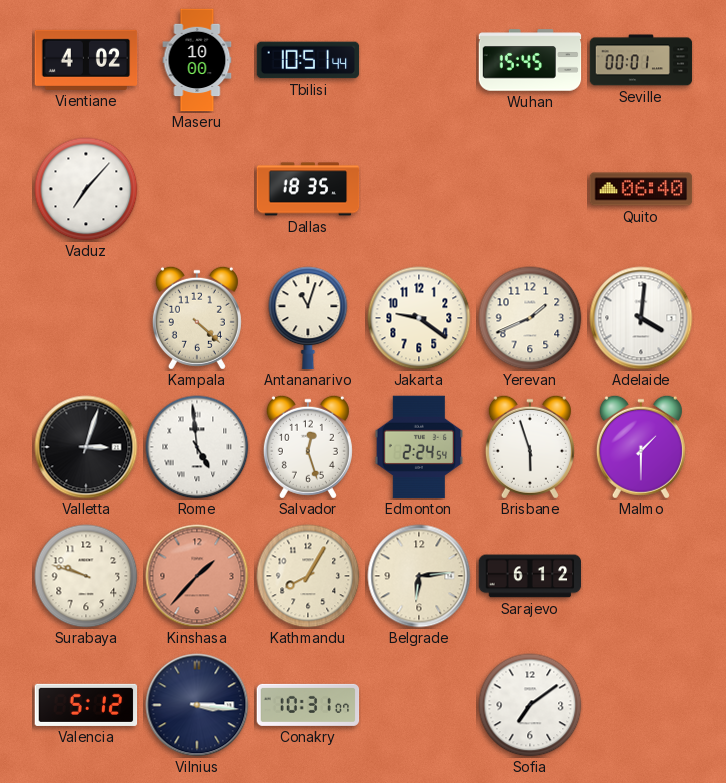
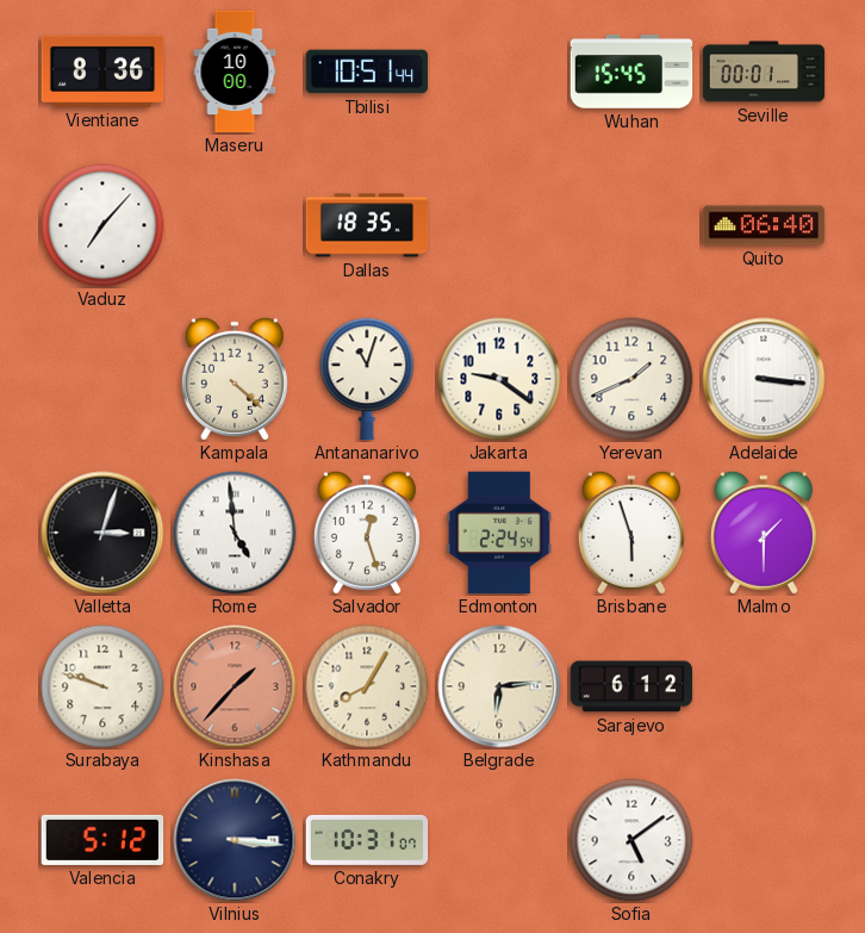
Vientiane: 4:02 -> 8:36
Adelaide: 4:01 -> 3:16
Sofia: 7:09 -> 5:09
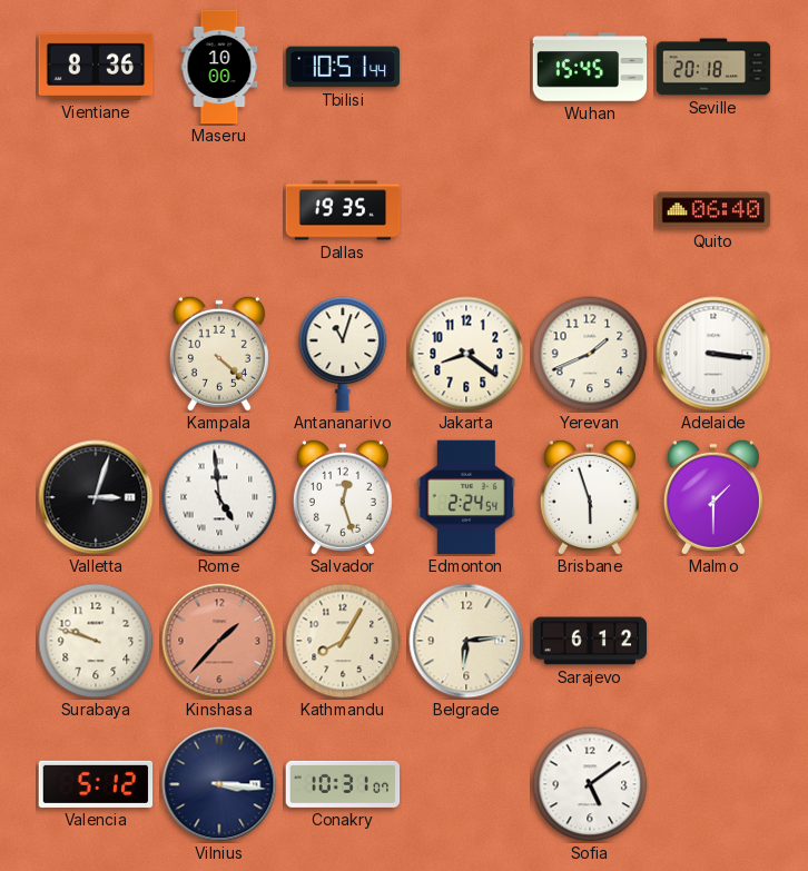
Seville: 00:01 -> 20:18
Vaduz: 7:07 -> none
Dallas: 18:35 -> 19:35
Jakarta: 9:21 -> 8:21
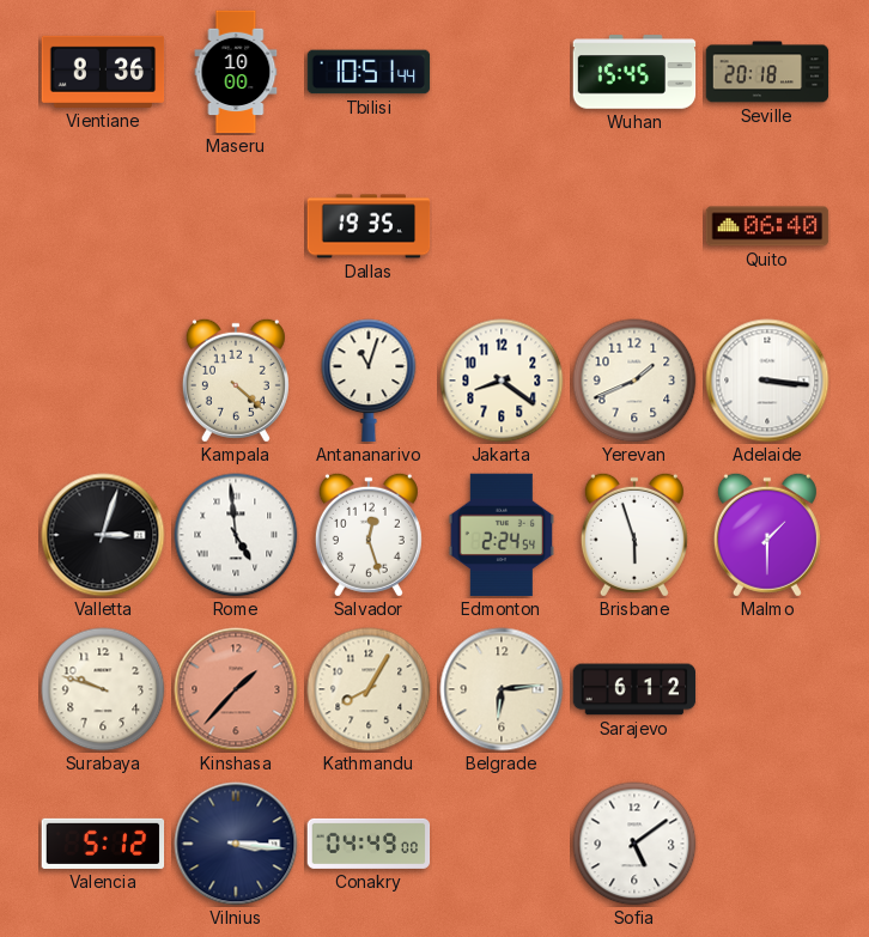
Conakry: 10:31 -> 04:49
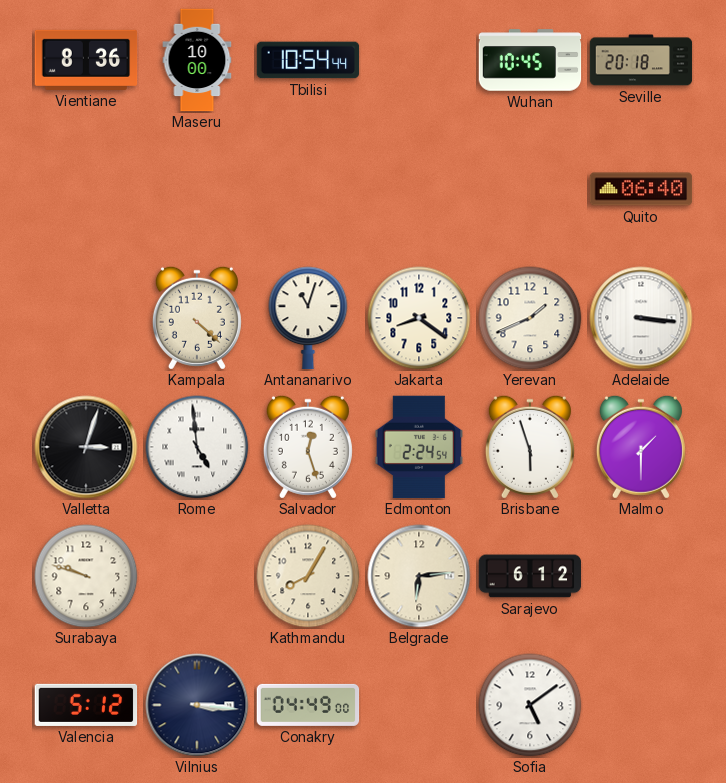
Tbilisi: 10:51 -> 10:54
Wuhan: 15:45 -> 10:45
Dallas: 19:35 -> none
Kinshasa: 1:37 -> none
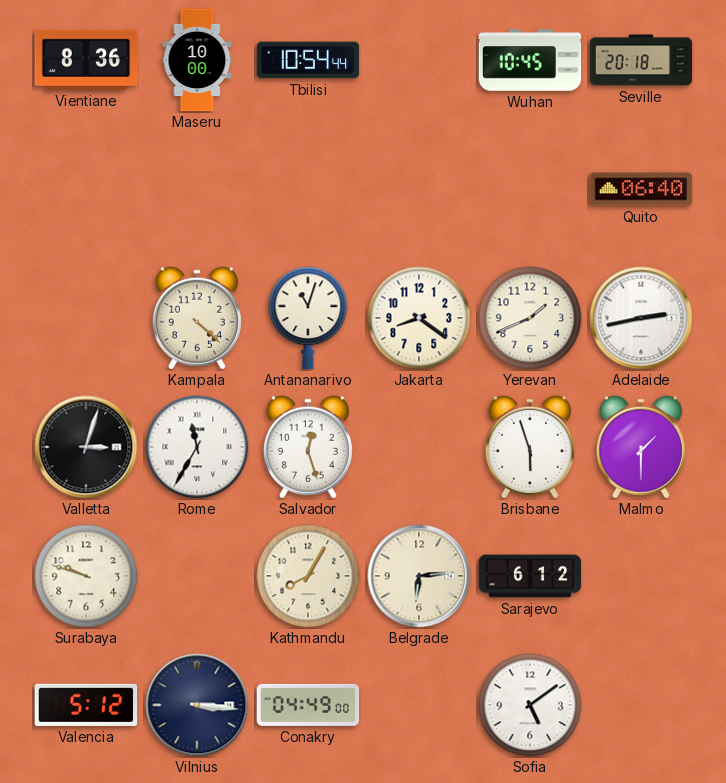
Adelaide: 3:16 -> 2:43
Rome: 4:59 -> 11:35
Edmonton: 2:24 -> none
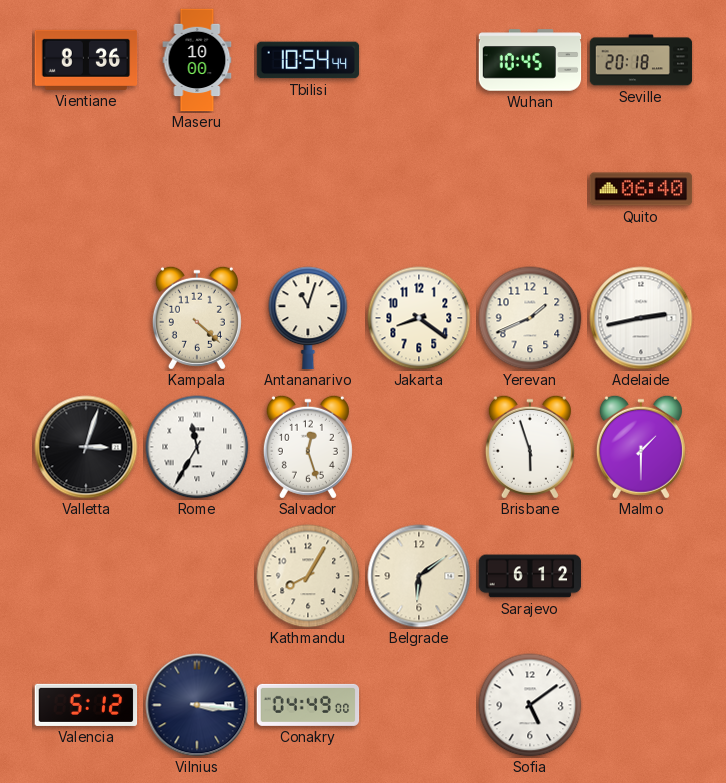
Surabaya: 9:48 -> none
Belgrade: 6:14 -> 6:09
